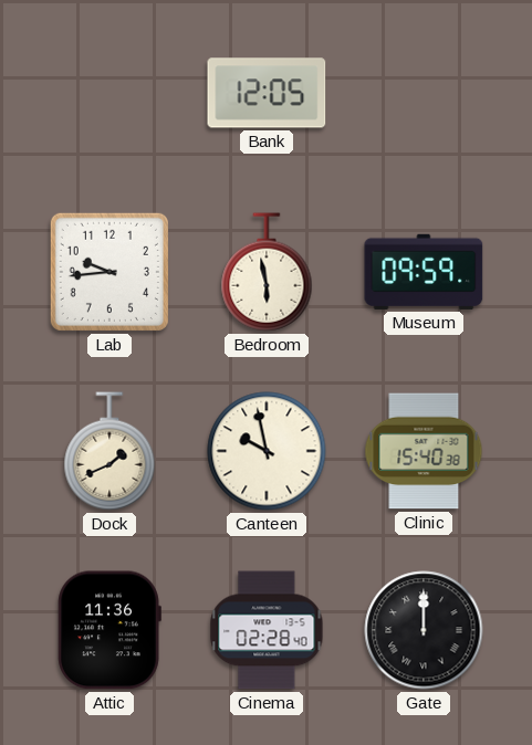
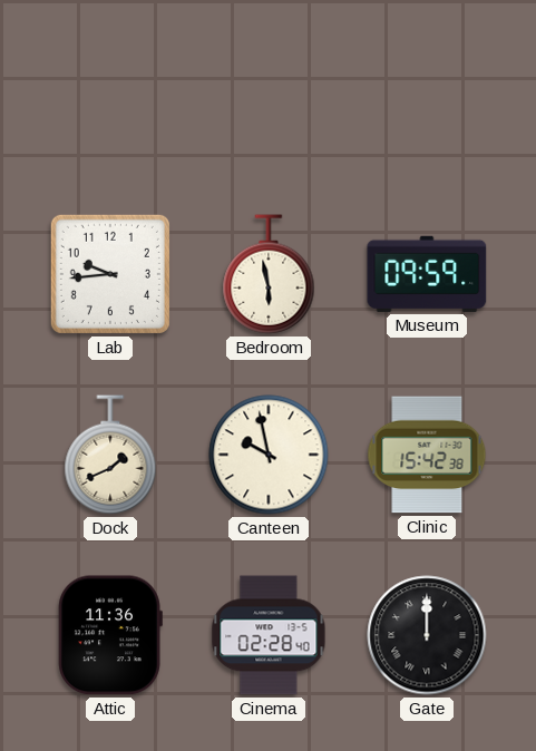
Bank: 12:05 -> none
Clinic: 15:40 -> 15:42
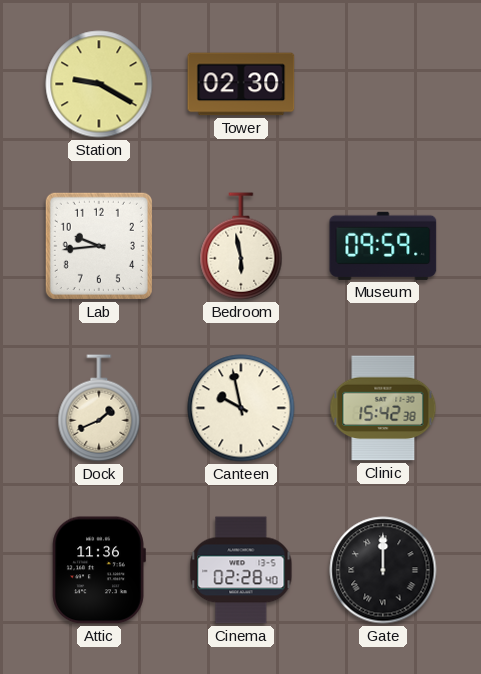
Station: none -> 9:20
Tower: none -> 02:30
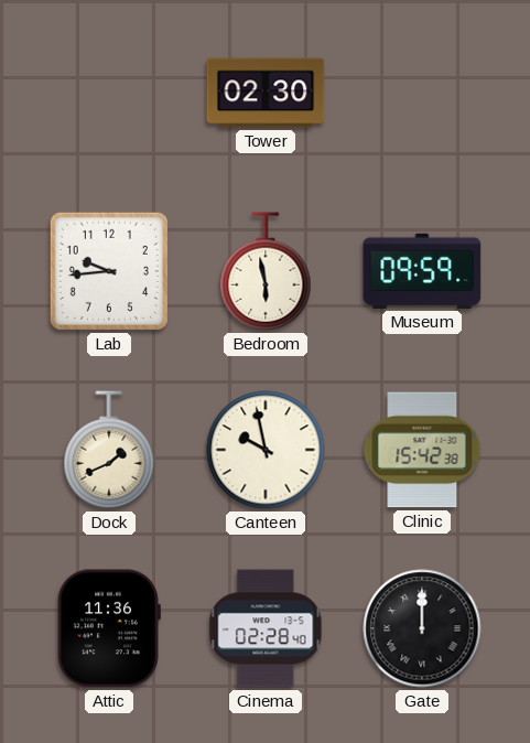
Station: 9:20 -> none
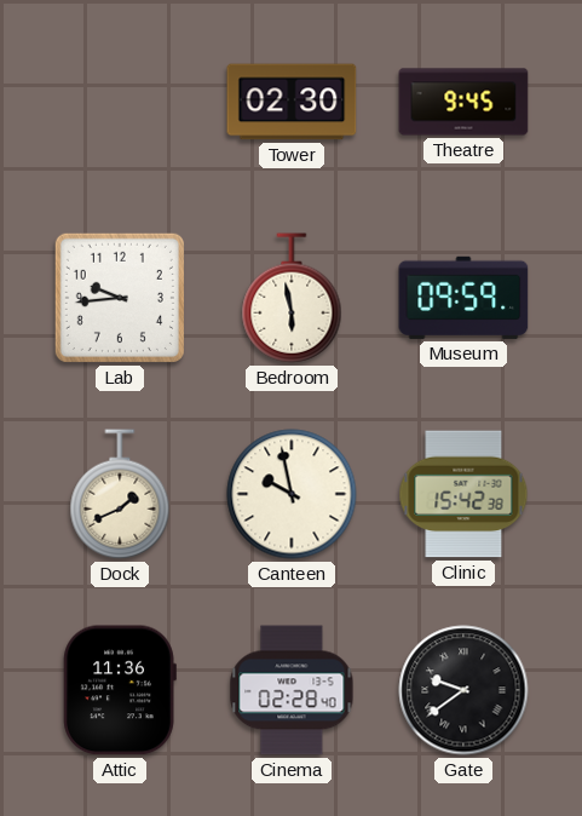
Theatre: none -> 9:45
Gate: 12:00 -> 9:39
